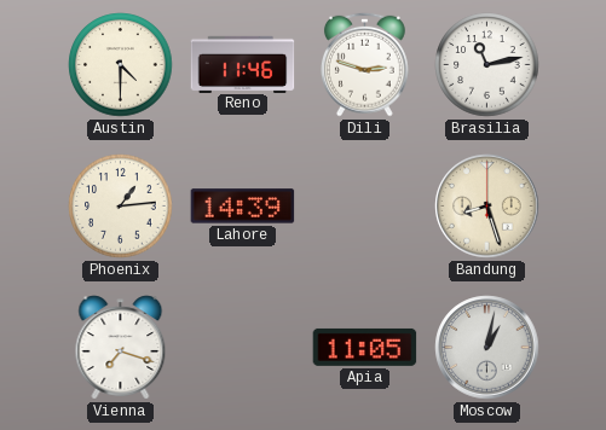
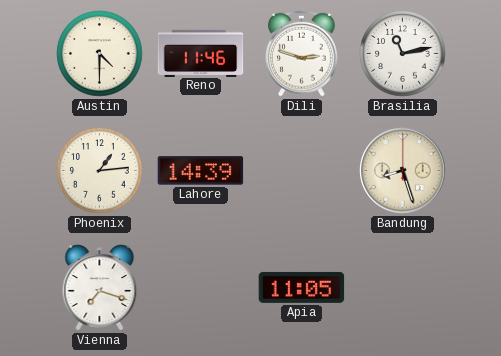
Moscow: 1:02 -> none
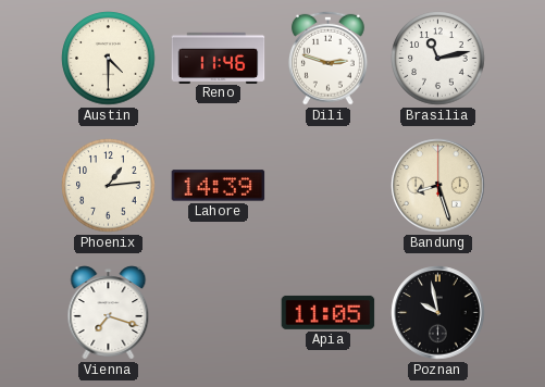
Poznan: none -> 9:58
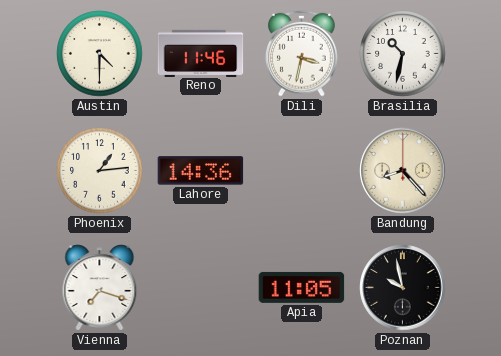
Dili: 2:48 -> 3:32
Brasilia: 11:13 -> 10:32
Lahore: 14:39 -> 14:36
Bandung: 8:27 -> 8:23
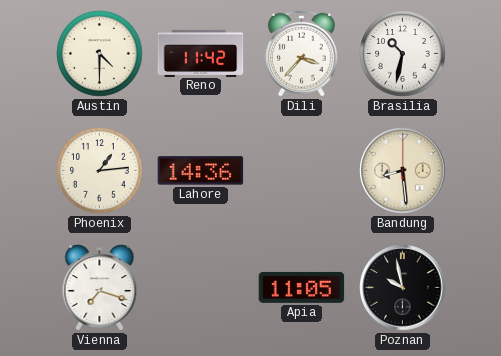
Reno: 11:46 -> 11:42
Dili: 3:32 -> 3:37
Bandung: 8:23 -> 8:29
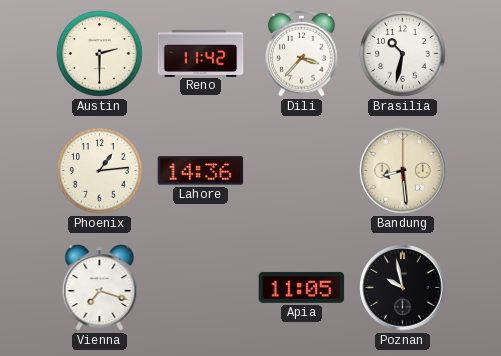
Austin: 4:30 -> 2:30
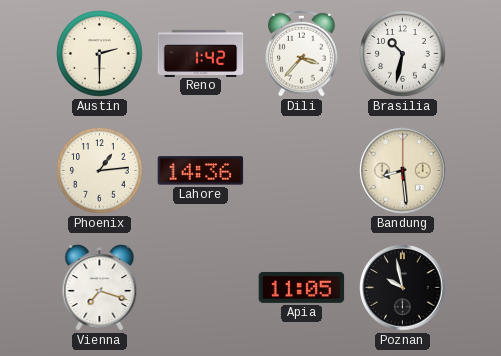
Reno: 11:42 -> 1:42
